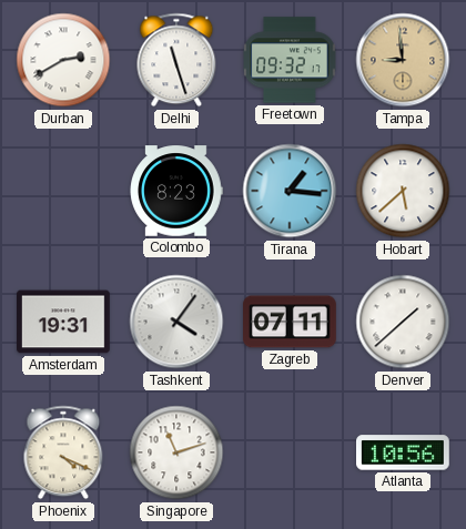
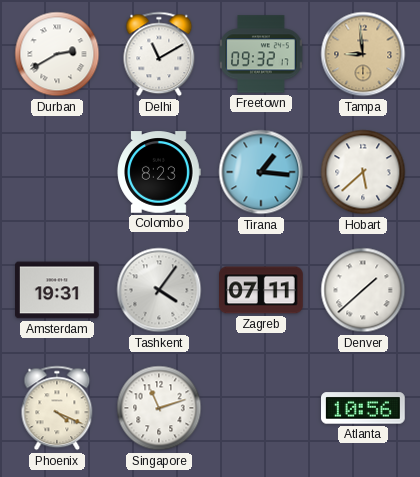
Delhi: 11:27 -> 11:10
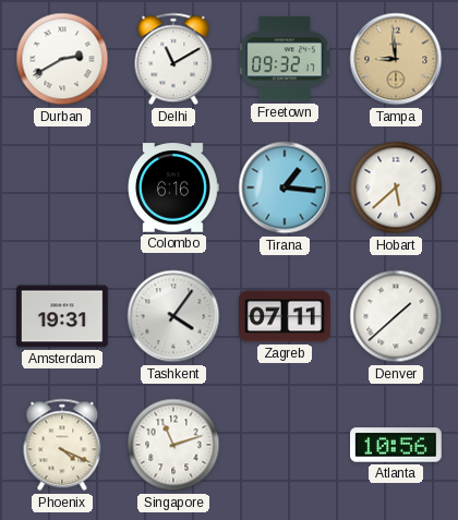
Colombo: 8:23 -> 6:16
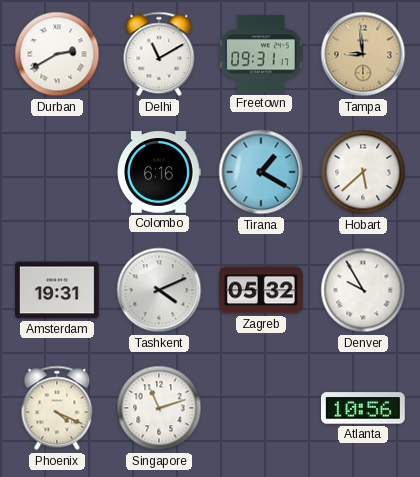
Freetown: 09:32 -> 09:31
Tirana: 1:16 -> 1:20
Tashkent: 4:06 -> 4:11
Zagreb: 07:11 -> 05:32
Denver: 1:38 -> 9:55
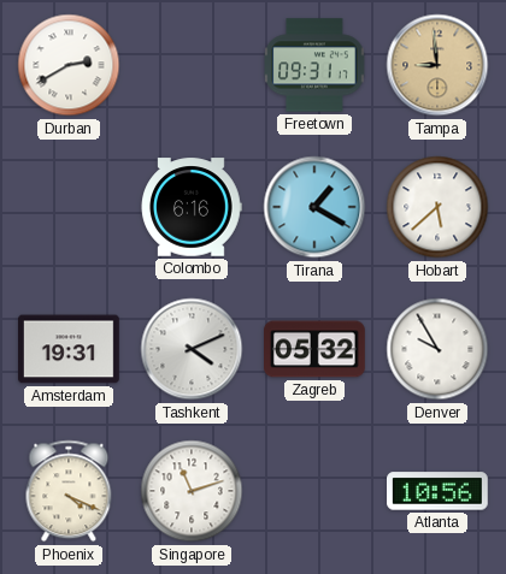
Delhi: 11:10 -> none
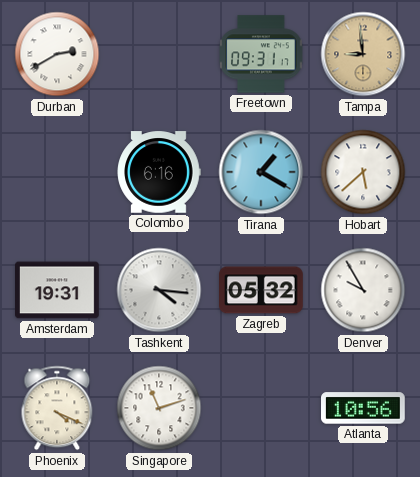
Tashkent: 4:11 -> 4:16
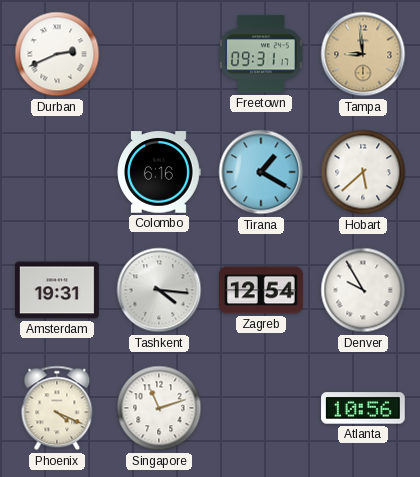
Durban: 2:40 -> 2:41
Zagreb: 05:32 -> 12:54
